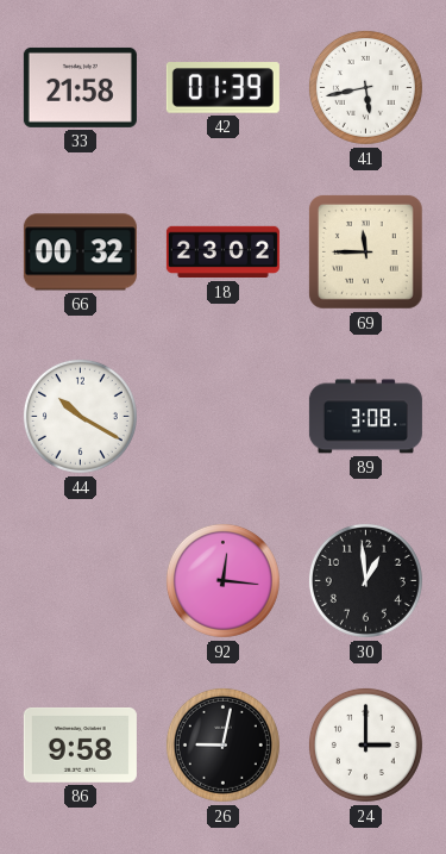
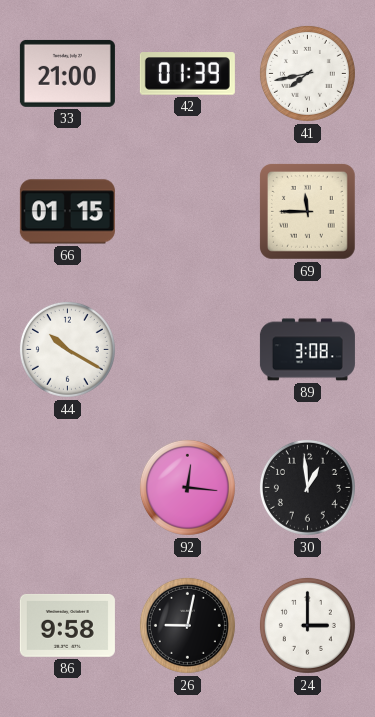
33: 21:58 -> 21:00
41: 5:43 -> 7:43
66: 00:32 -> 01:15
18: 23:02 -> none
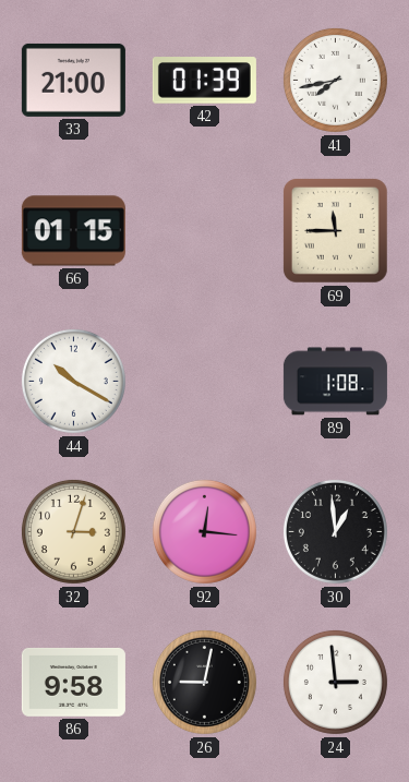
89: 3:08 -> 1:08
32: none -> 3:03
24: 3:00 -> 2:59
